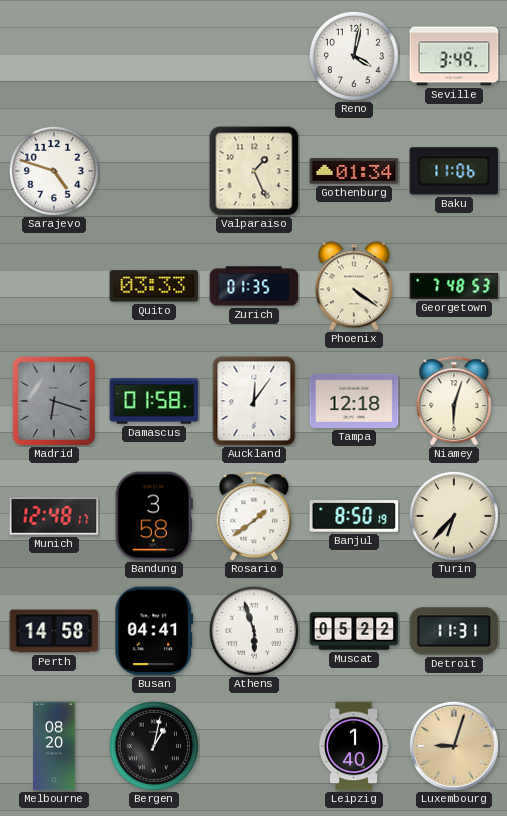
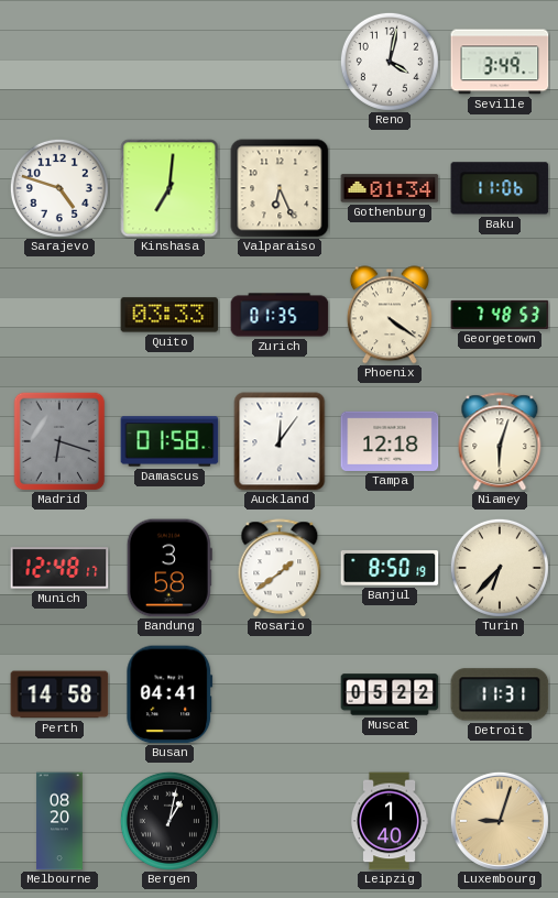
Kinshasa: none -> 7:01
Valparaiso: 1:26 -> 6:26
Athens: 5:57 -> none
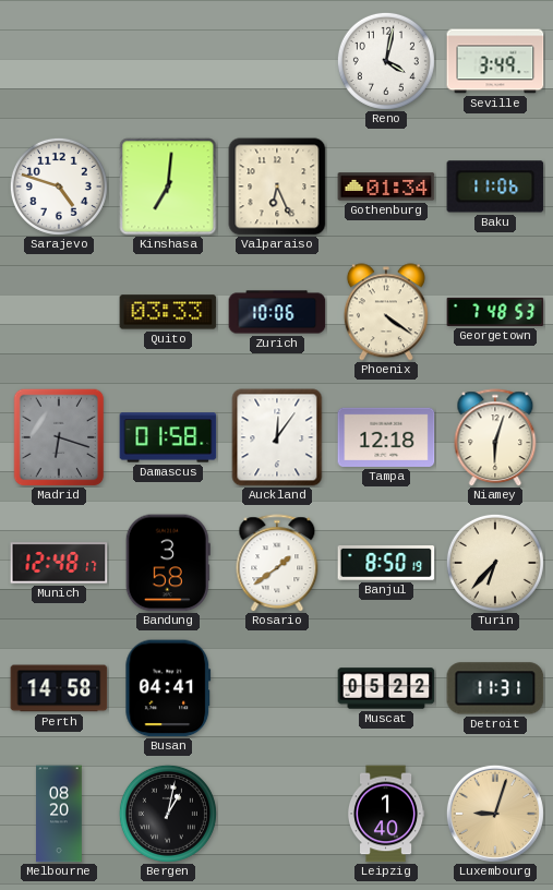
Zurich: 01:35 -> 10:06
